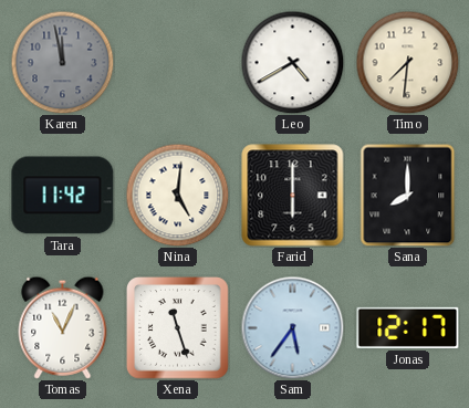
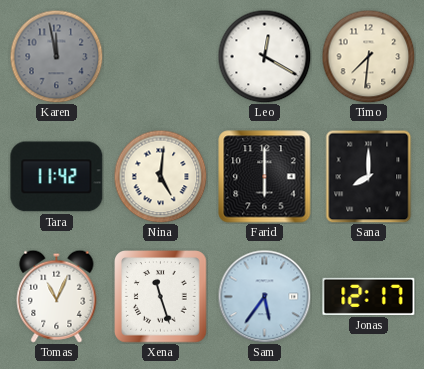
Leo: 4:40 -> 12:20
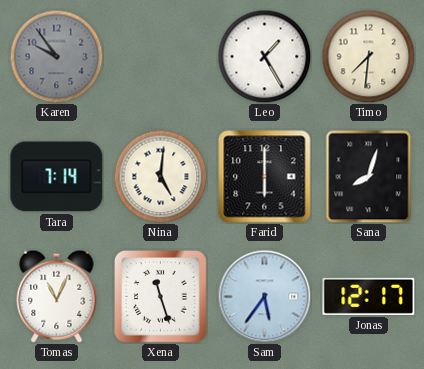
Karen: 11:58 -> 9:54
Leo: 12:20 -> 1:25
Tara: 11:42 -> 7:14
Sana: 8:00 -> 8:03
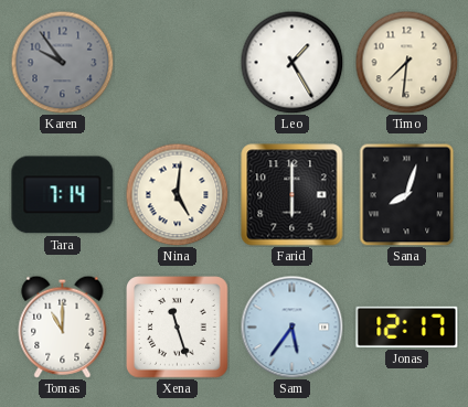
Tomas: 11:04 -> 11:00
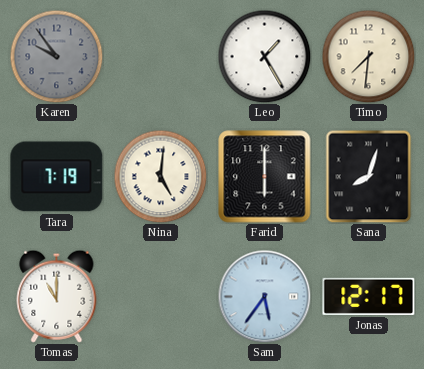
Tara: 7:14 -> 7:19
Xena: 11:27 -> none
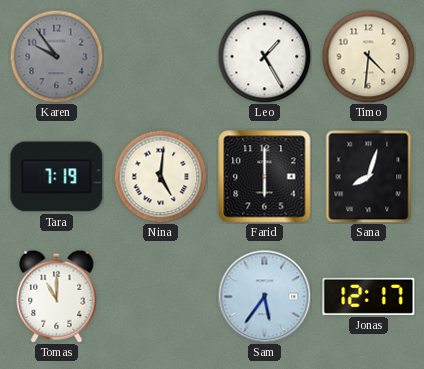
Timo: 7:31 -> 4:31
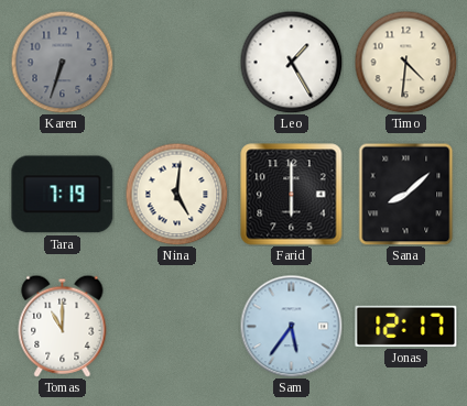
Karen: 9:54 -> 6:33
Sana: 8:03 -> 8:08
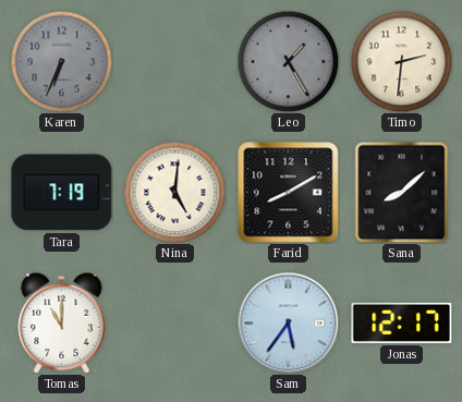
Karen: 6:33 -> 6:34
Leo dial: white -> grey
Timo: 4:31 -> 2:31
Farid: 6:00 -> 8:10
